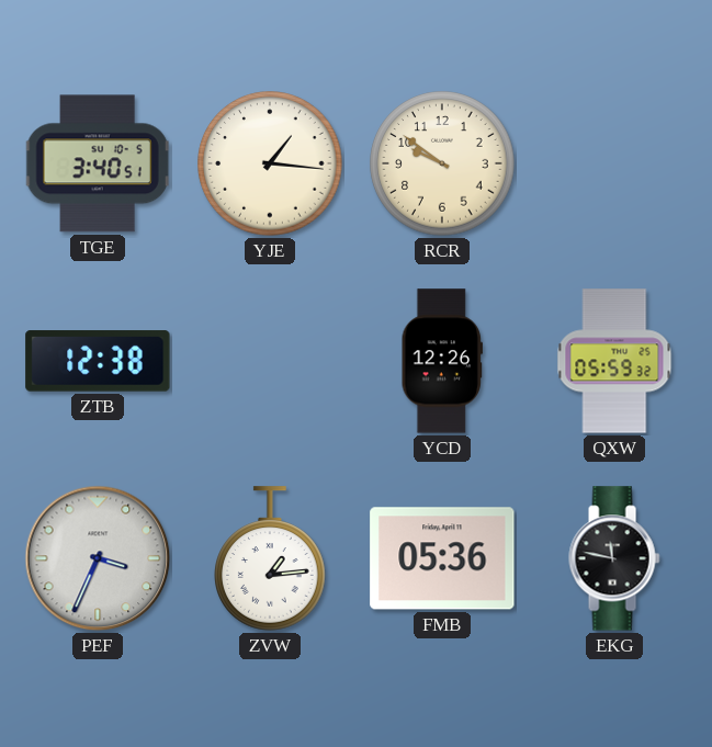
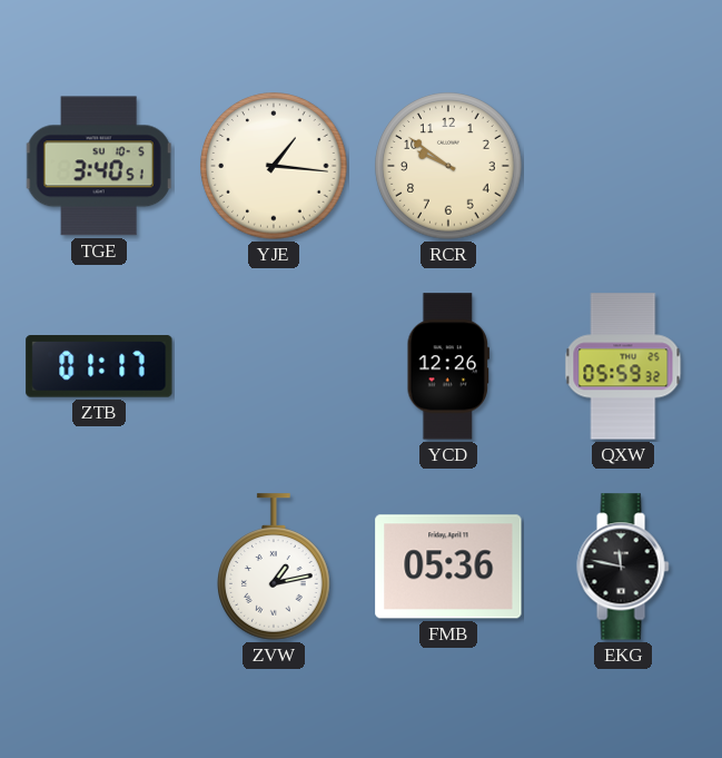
ZTB: 12:38 -> 01:17
PEF: 3:34 -> none
ZVW: 1:14 -> 1:13
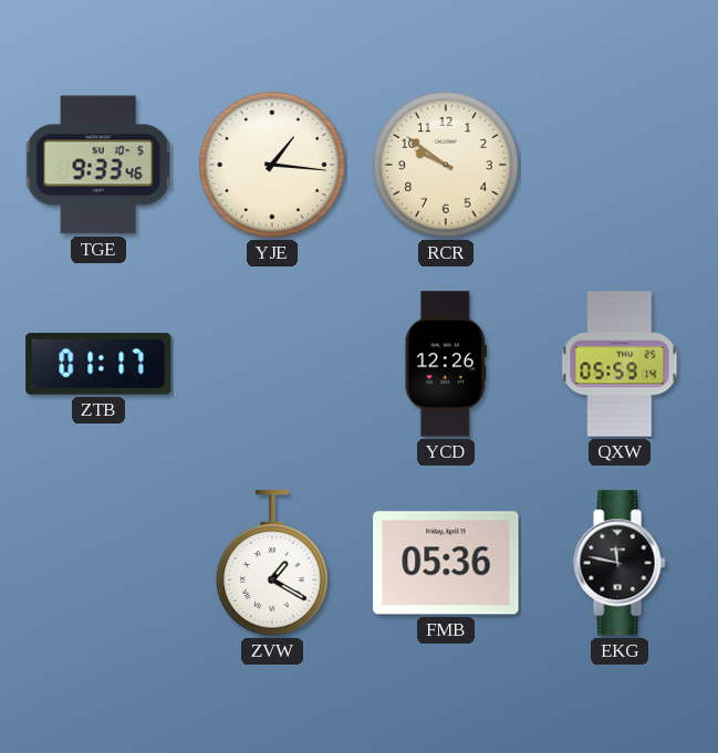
TGE: 3:40 -> 9:33
QXW: 05:59:32 -> 05:59:14
ZVW: 1:13 -> 1:20
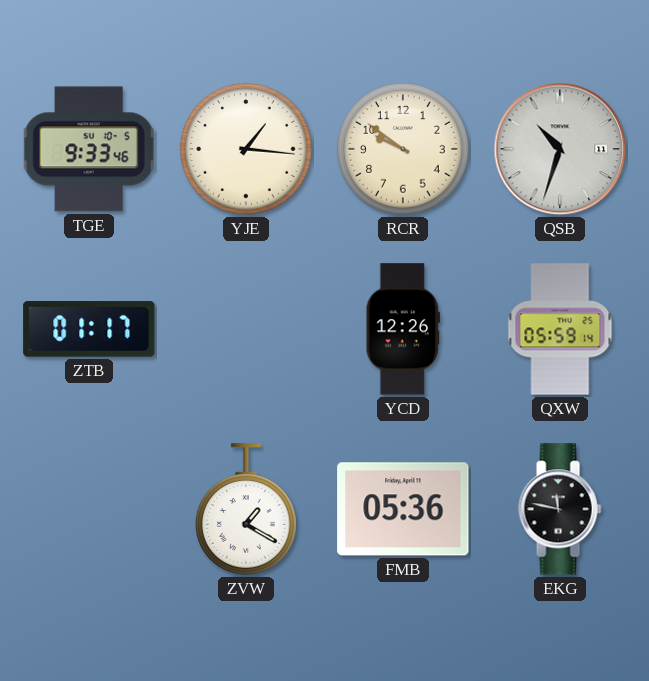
QSB: none -> 10:33
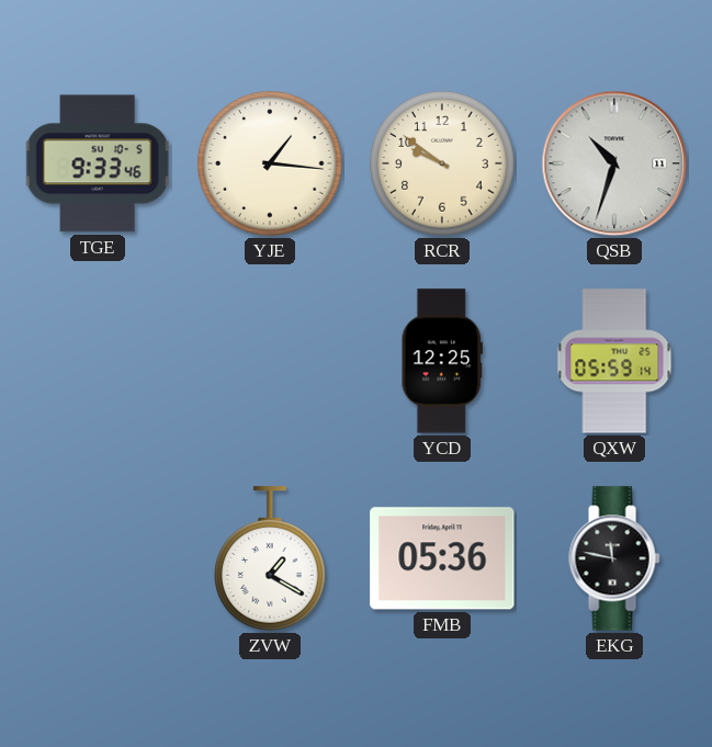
ZTB: 01:17 -> none
YCD: 12:26 -> 12:25
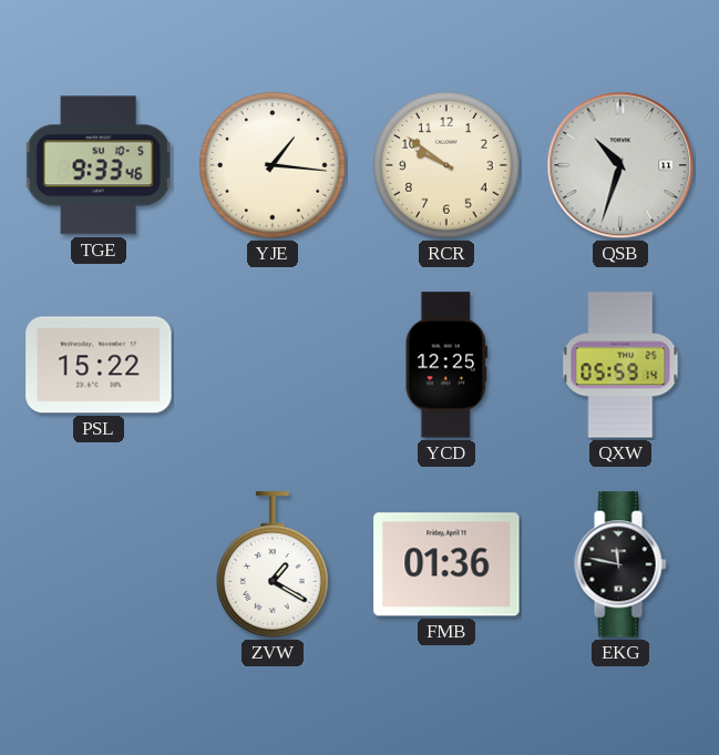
PSL: none -> 15:22
FMB: 05:36 -> 01:36
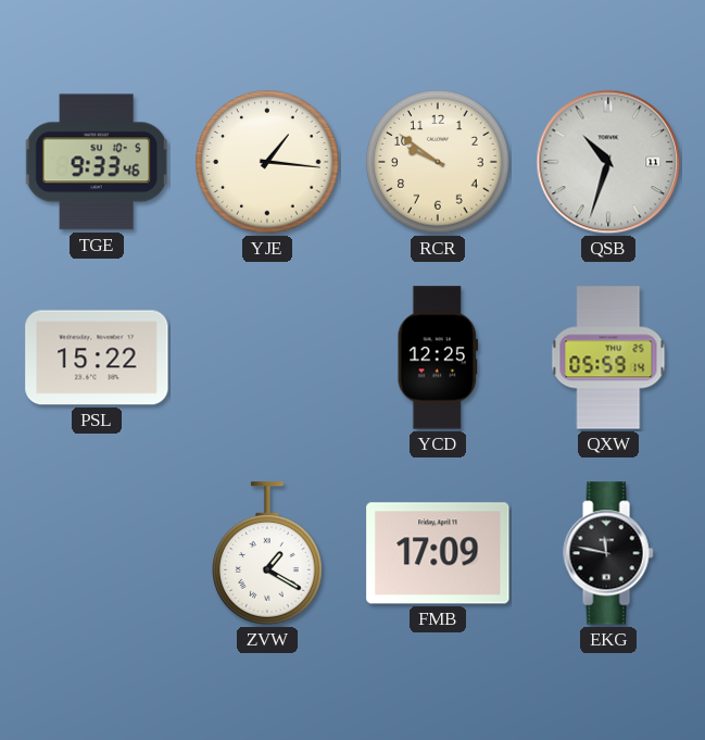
FMB: 01:36 -> 17:09
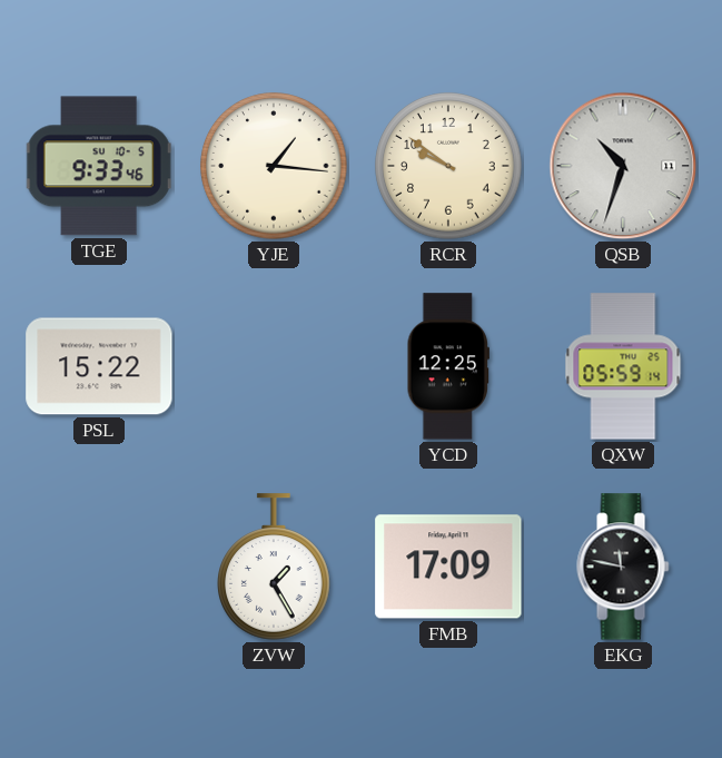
ZVW: 1:20 -> 1:25
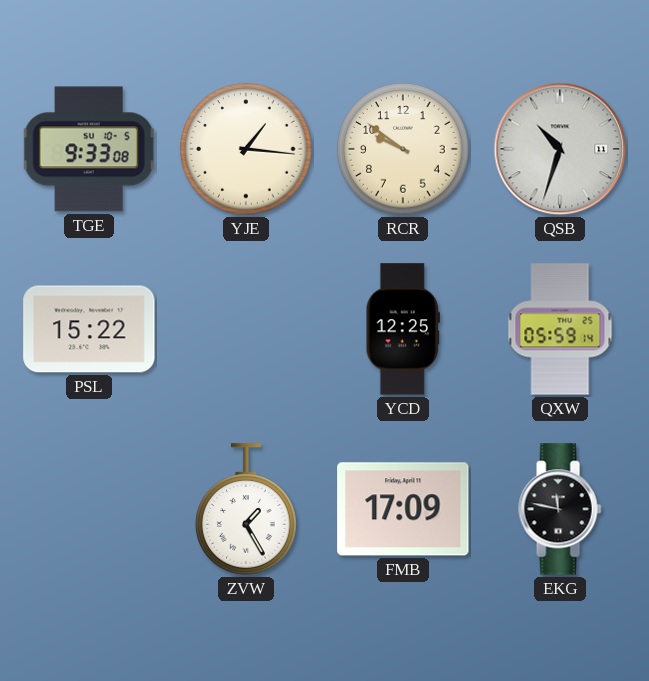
TGE: 9:33:46 -> 9:33:08
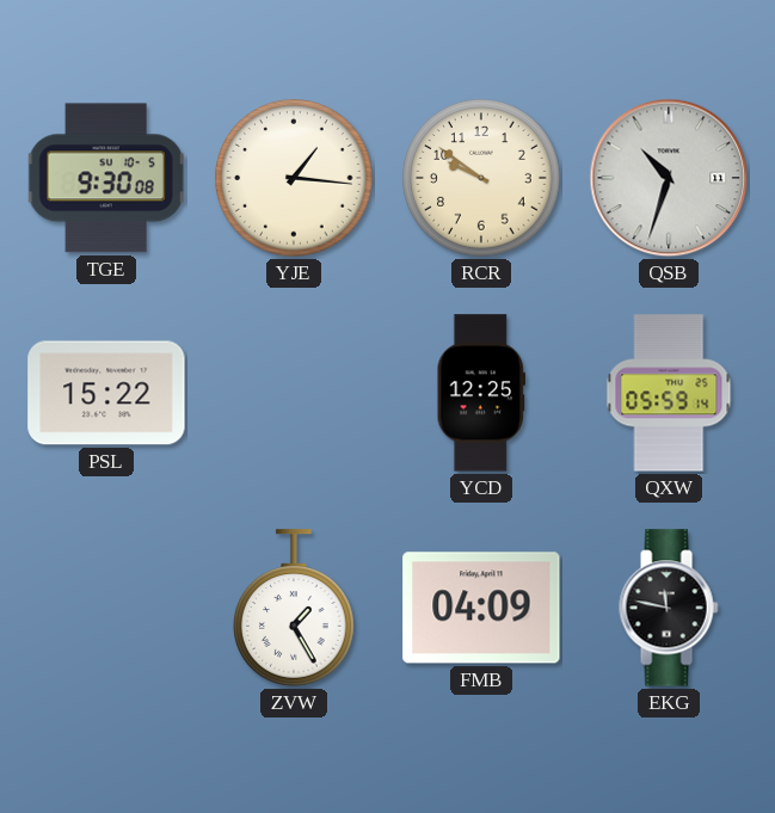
TGE: 9:33 -> 9:30
FMB: 17:09 -> 04:09
